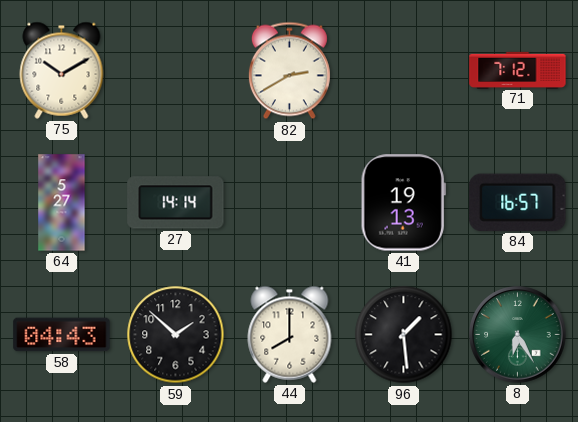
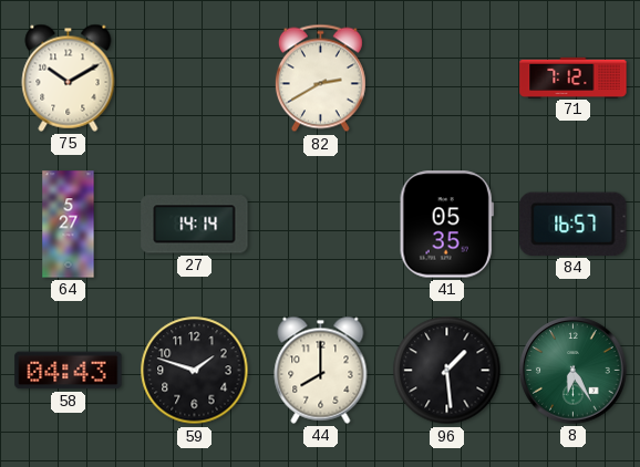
41: 19:13 -> 05:35
59: 1:52 -> 1:48
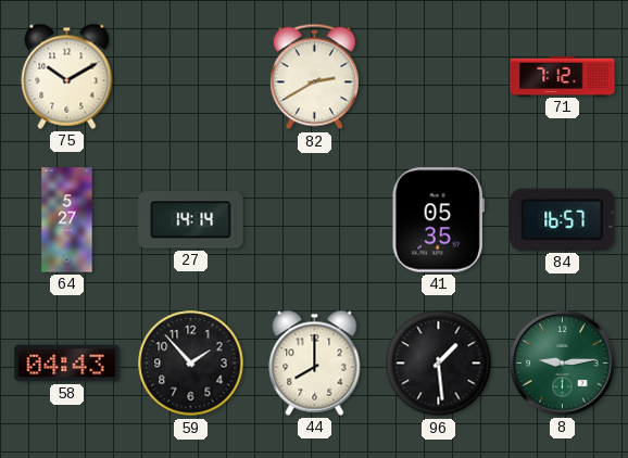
59: 1:48 -> 1:53
8: 6:25 -> 9:14
